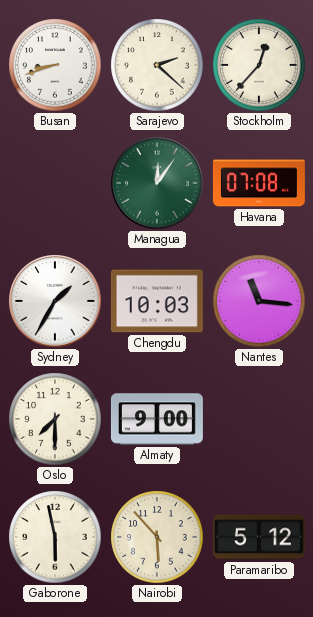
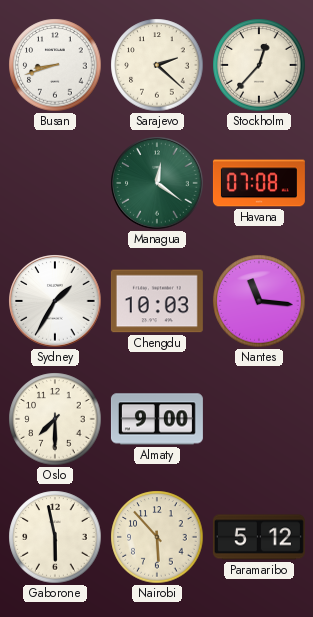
Managua: 12:06 -> 12:21
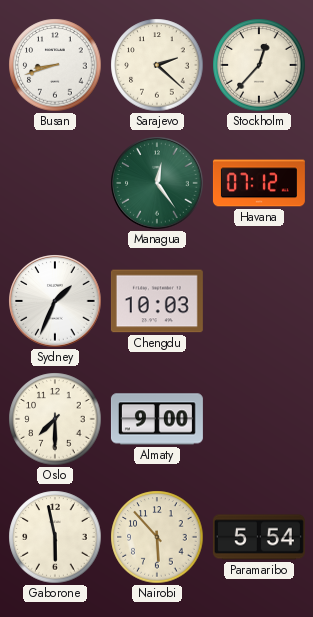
Managua: 12:21 -> 12:24
Havana: 07:08 -> 07:12
Sydney: 1:35 -> 1:34
Nantes: 11:16 -> none
Paramaribo: 5:12 -> 5:54
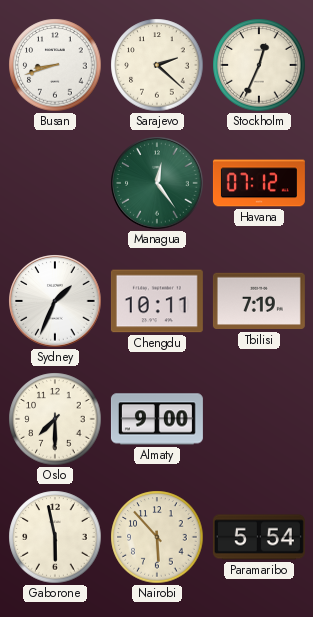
Stockholm: 12:37 -> 12:34
Chengdu: 10:03 -> 10:11
Tbilisi: none -> 7:19
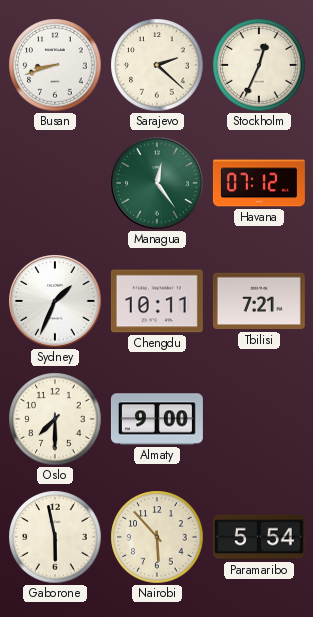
Tbilisi: 7:19 -> 7:21
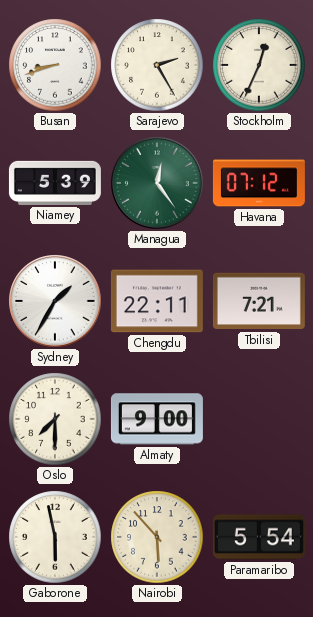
Sarajevo: 2:22 -> 2:25
Niamey: none -> 5:39
Sydney: 1:34 -> 1:35
Chengdu: 10:11 -> 22:11
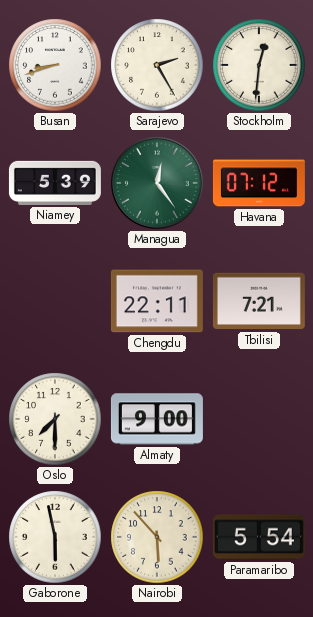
Stockholm: 12:34 -> 12:31
Sydney: 1:35 -> none
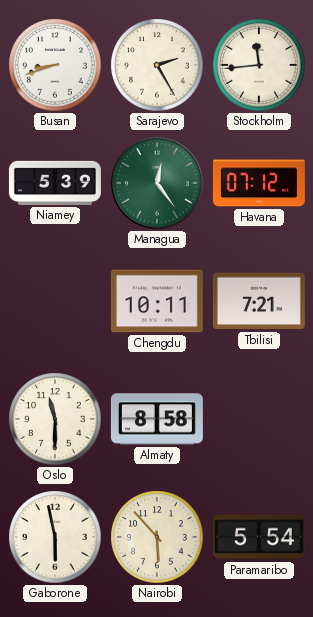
Stockholm: 12:31 -> 11:44
Chengdu: 22:11 -> 10:11
Oslo: 7:30 -> 11:30
Almaty: 9:00 -> 8:58
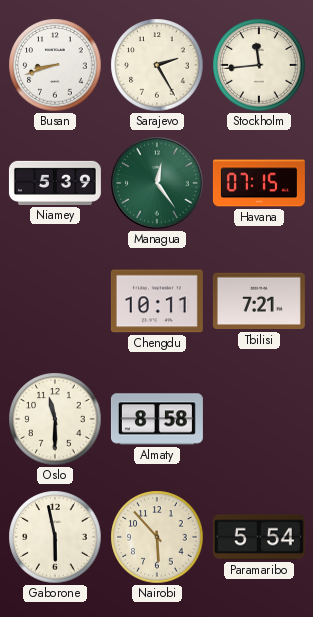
Havana: 07:12 -> 07:15
